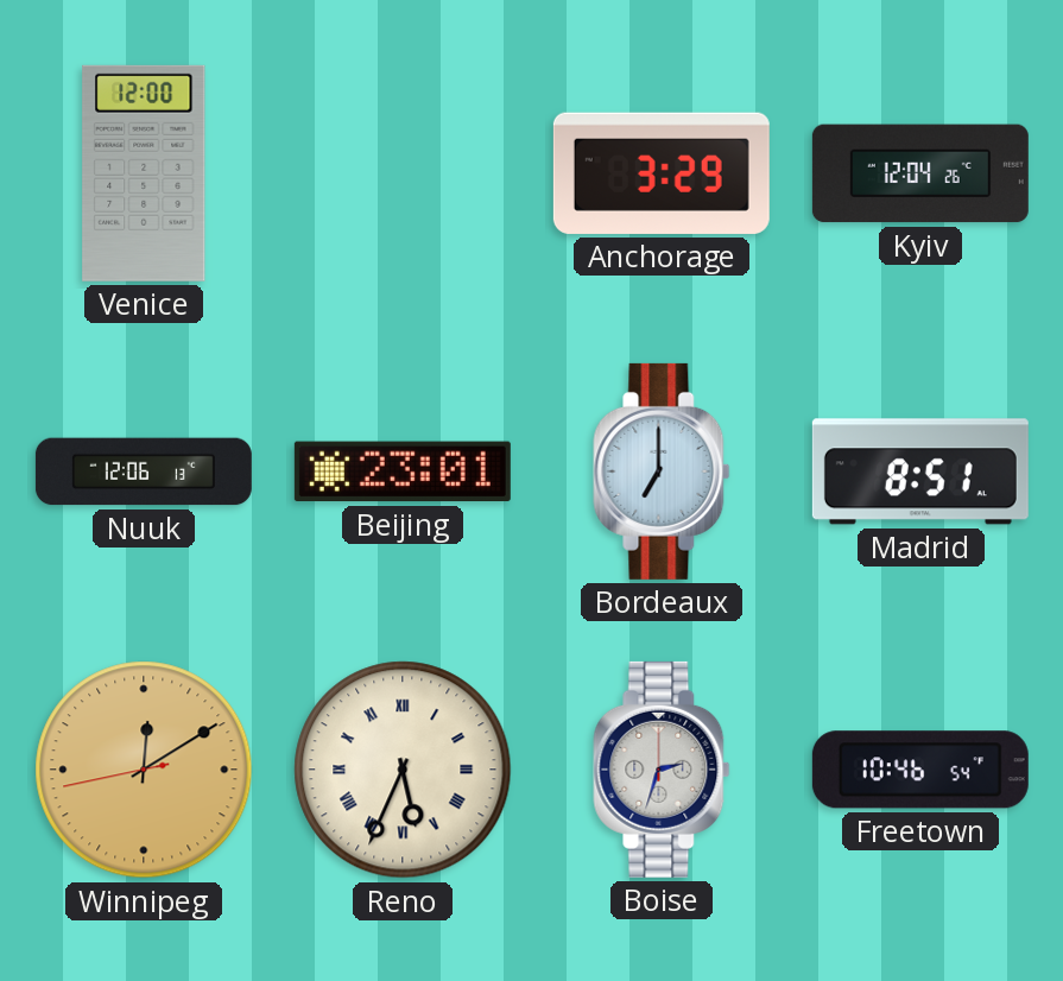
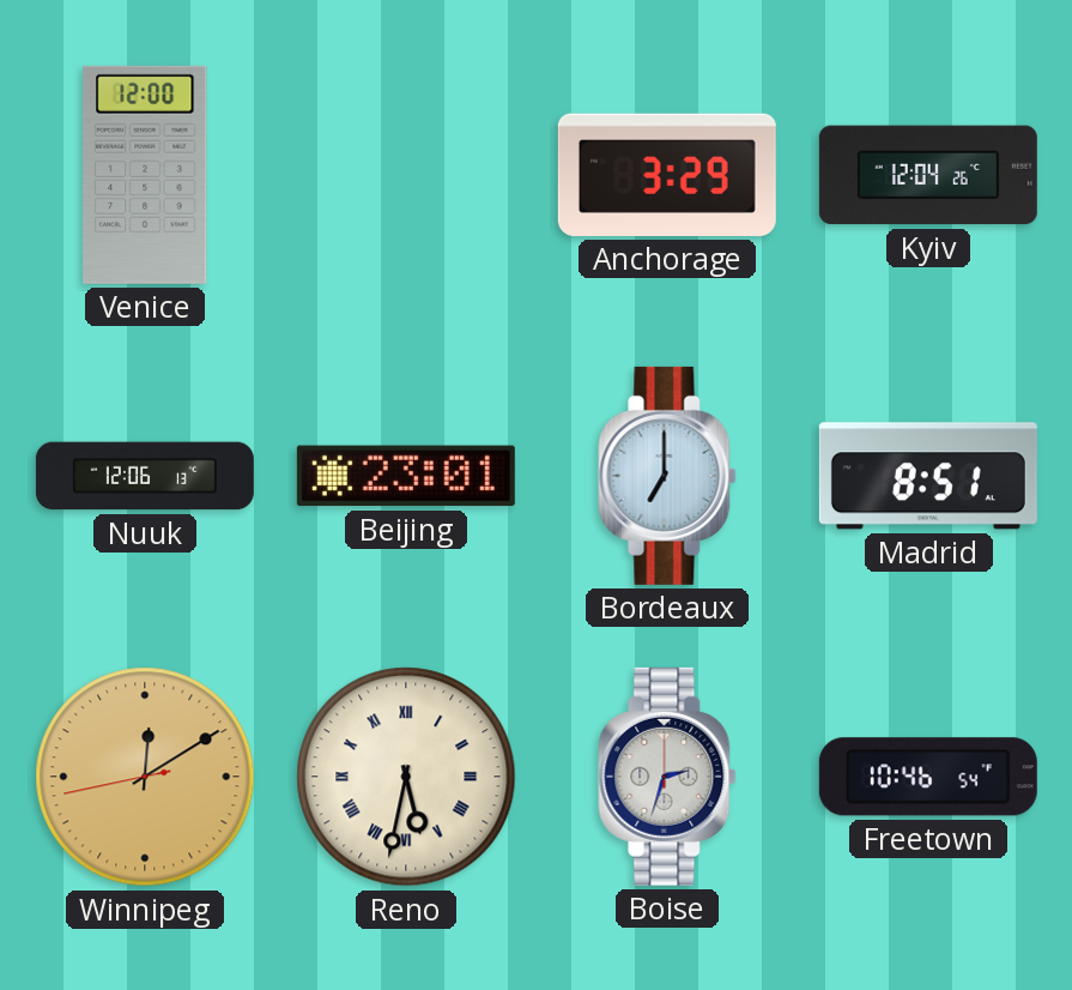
Reno: 5:34 -> 5:32
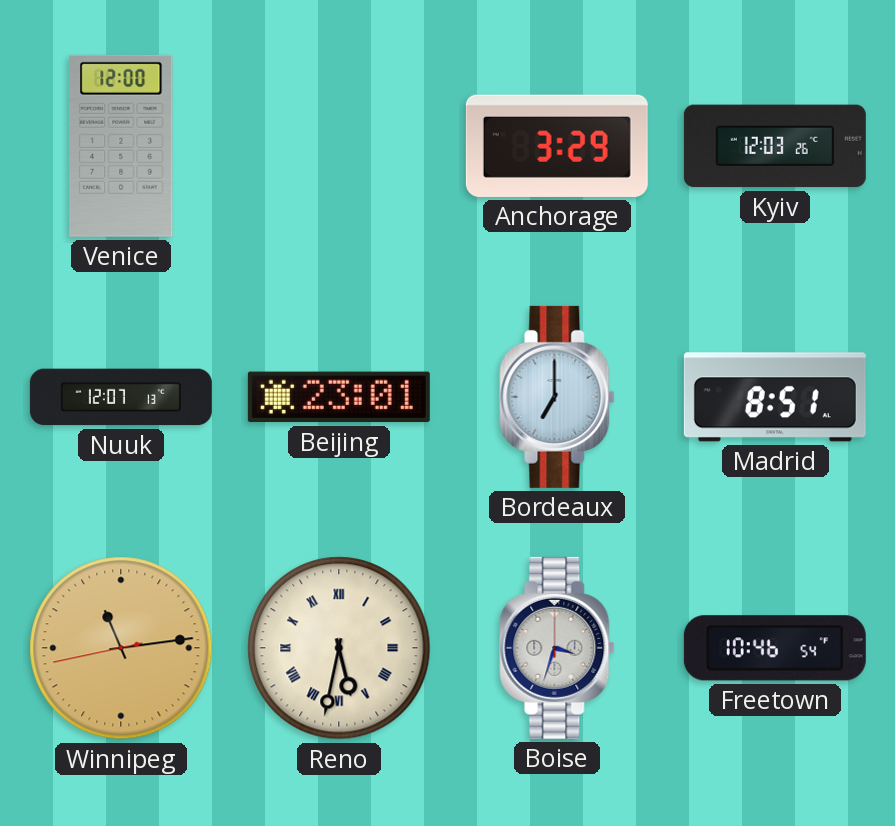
Kyiv: 12:04 -> 12:03
Nuuk: 12:06 -> 12:07
Winnipeg: 12:09 -> 11:13
Boise: 2:33 -> 3:33
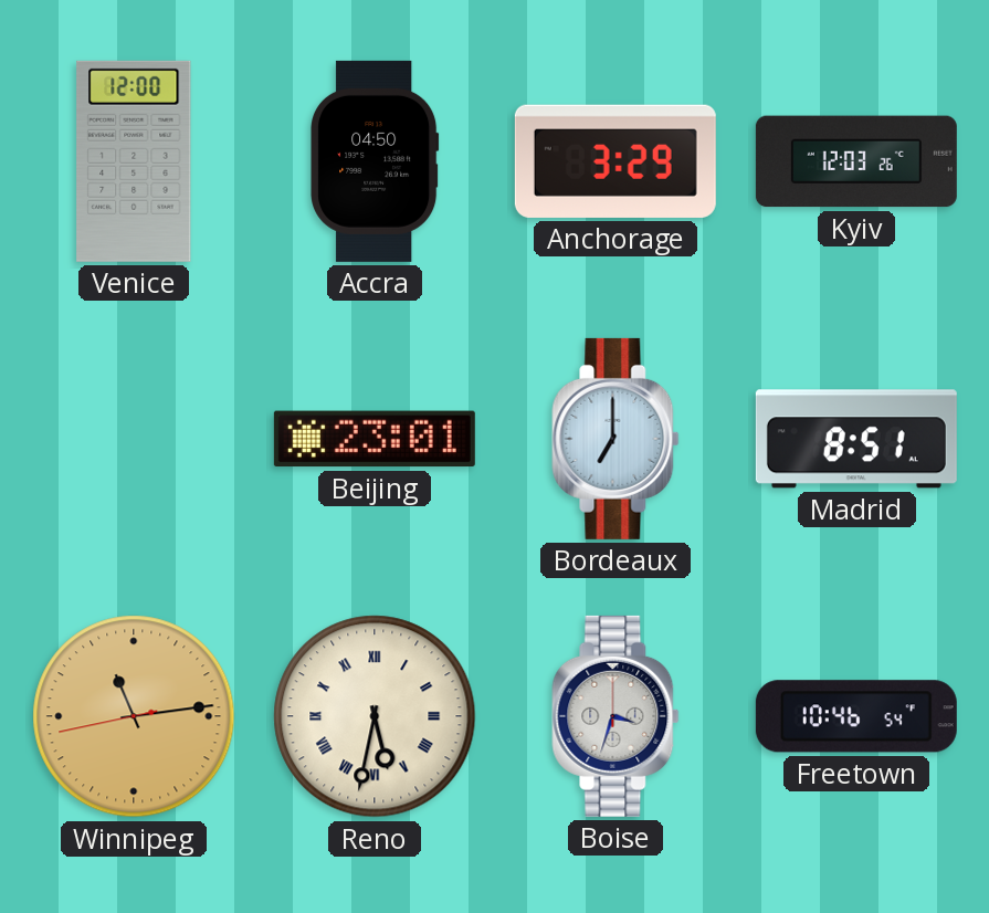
Accra: none -> 04:50
Nuuk: 12:07 -> none
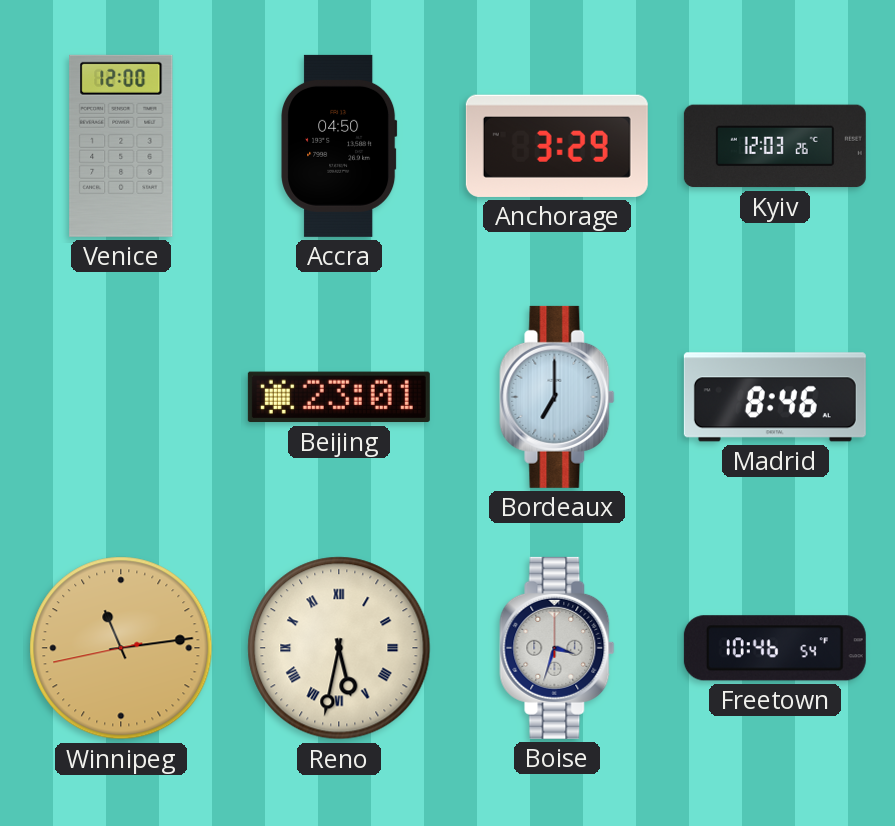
Madrid: 8:51 -> 8:46
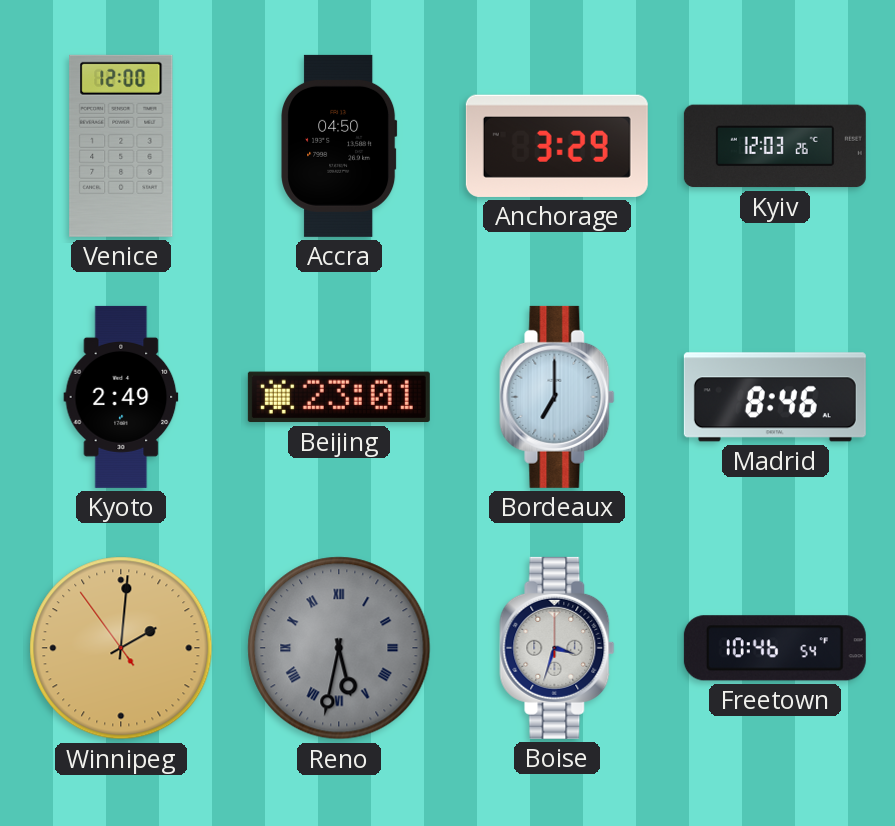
Kyoto: none -> 2:49
Winnipeg: 11:13 -> 2:00
Reno dial: cream -> grey
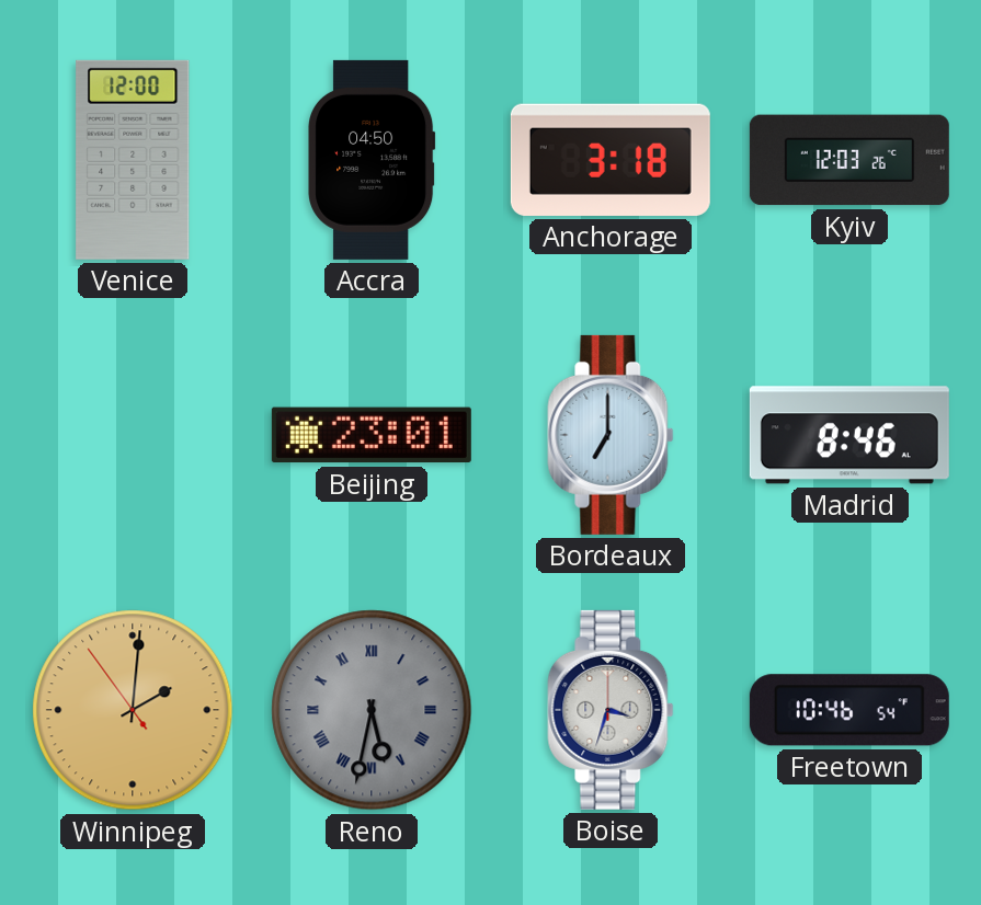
Anchorage: 3:29 -> 3:18
Kyoto: 2:49 -> none
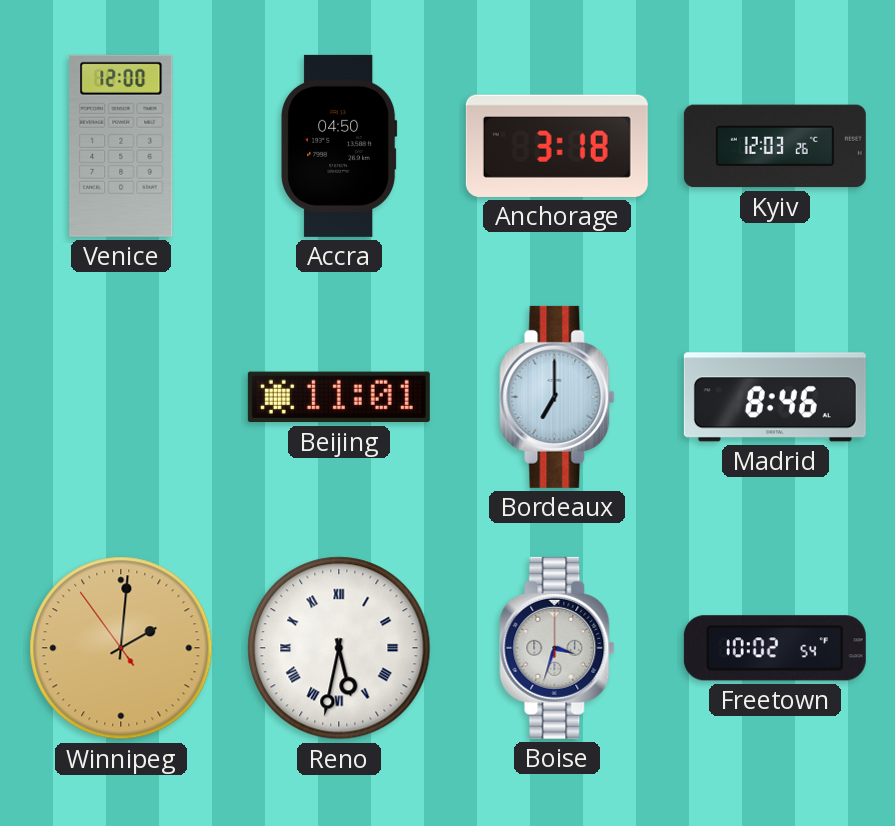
Beijing: 23:01 -> 11:01
Reno dial: grey -> white
Freetown: 10:46 -> 10:02
